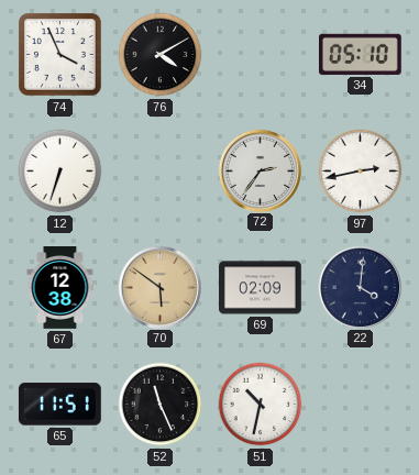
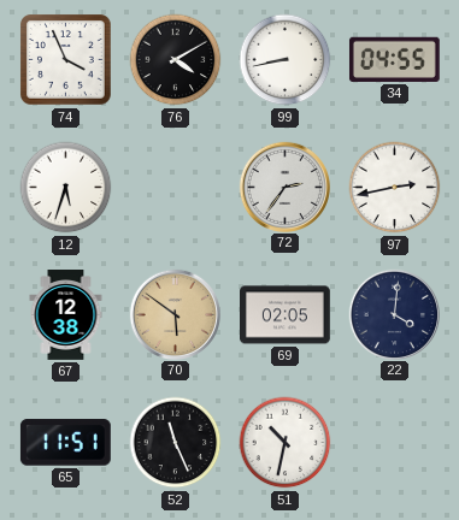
99: none -> 8:43
34: 05:10 -> 04:55
12: 6:33 -> 5:33
69: 02:09 -> 02:05
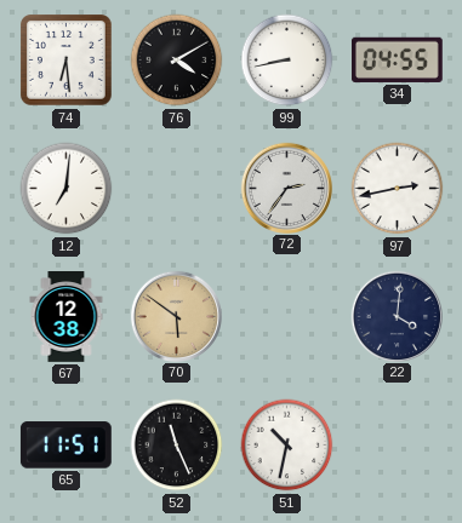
74: 3:56 -> 6:29
12: 5:33 -> 7:01
69: 02:05 -> none
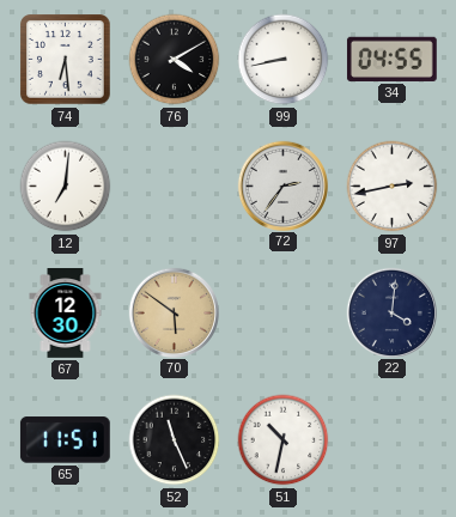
67: 12:38 -> 12:30
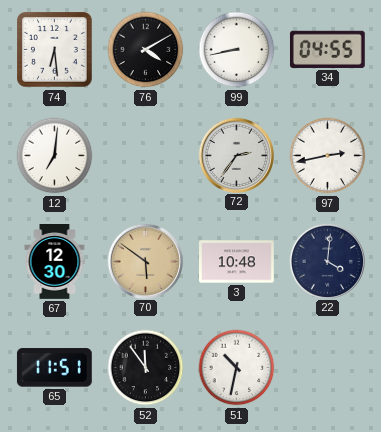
3: none -> 10:48
52: 11:26 -> 11:54
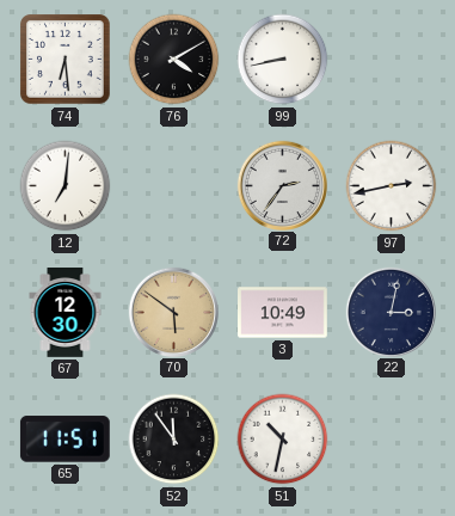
34: 04:55 -> none
3: 10:48 -> 10:49
22: 4:01 -> 3:02
